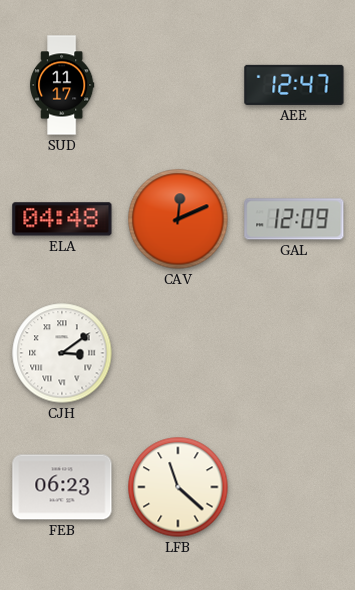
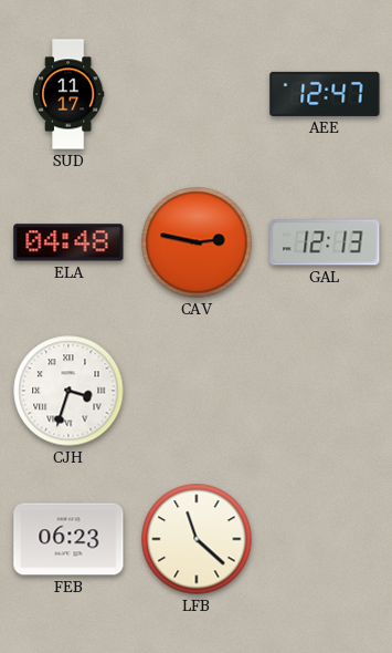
CAV: 12:11 -> 2:47
GAL: 12:09 -> 12:13
CJH: 3:09 -> 3:33
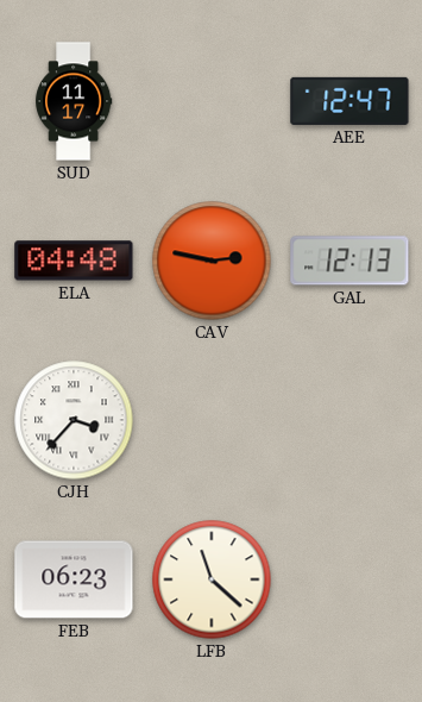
CJH: 3:33 -> 3:37
